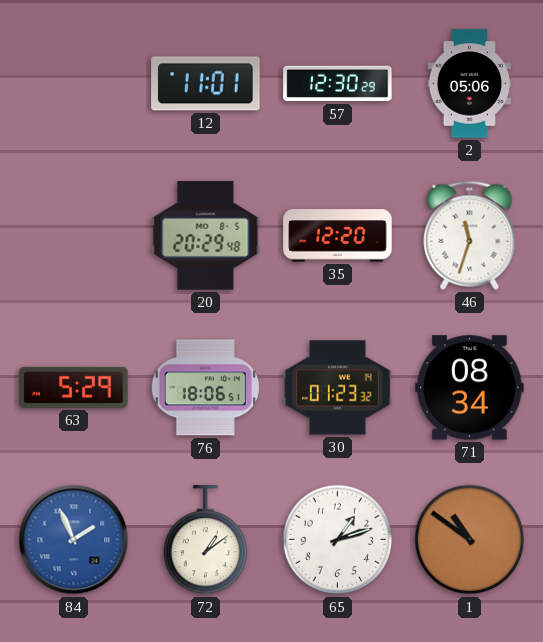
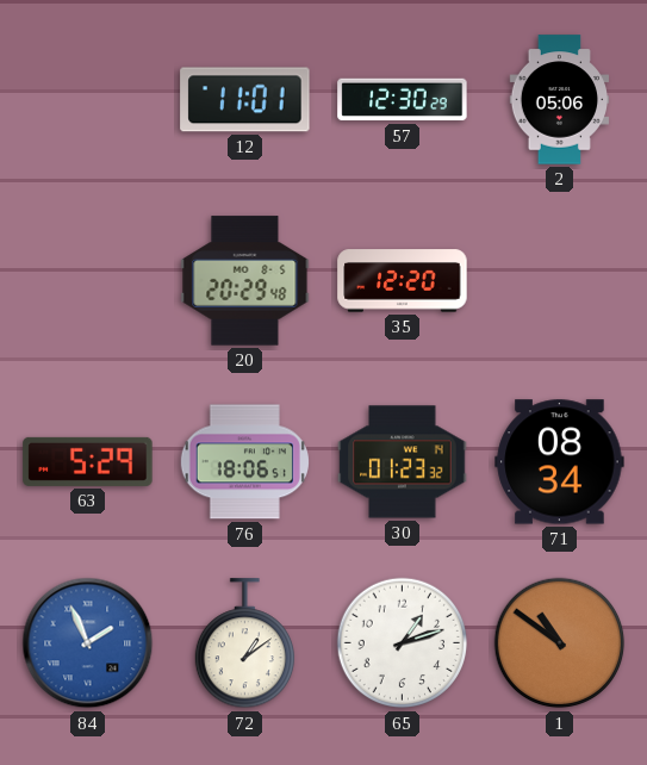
46: 11:33 -> none
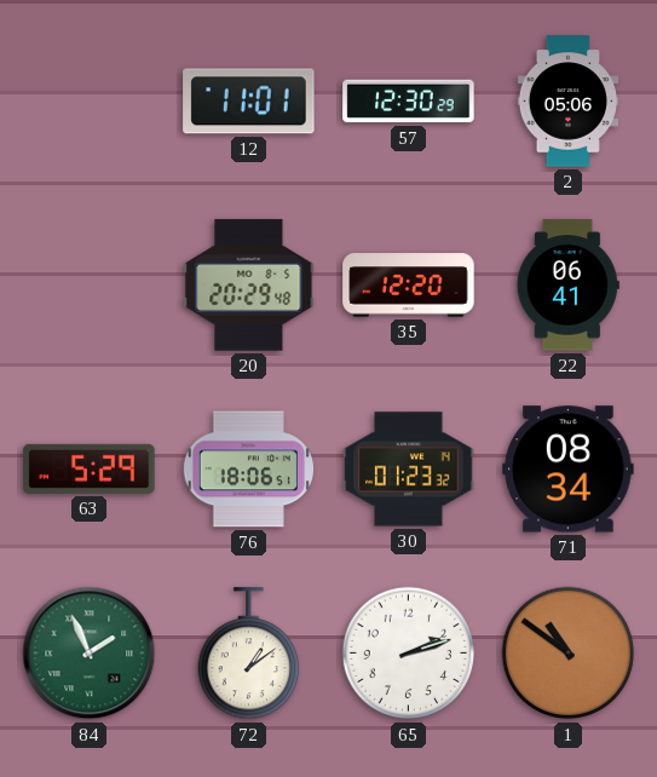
22: none -> 06:41
84 dial: blue -> green
65: 1:12 -> 2:12
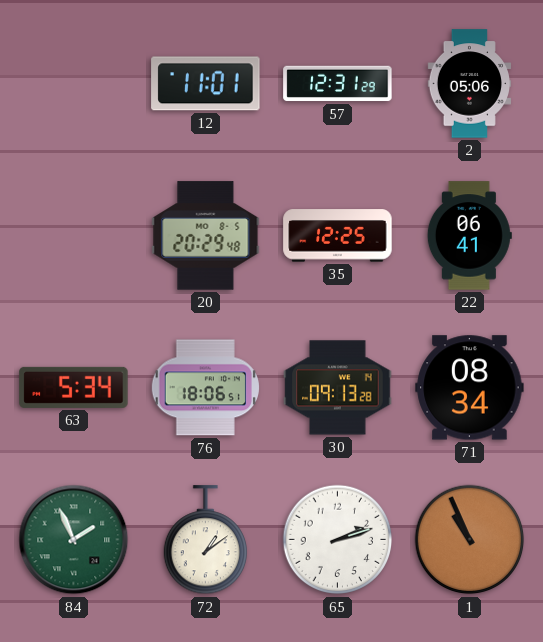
57: 12:30 -> 12:31
35: 12:20 -> 12:25
63: 5:29 -> 5:34
30: 01:23 -> 09:13
1: 10:51 -> 10:56
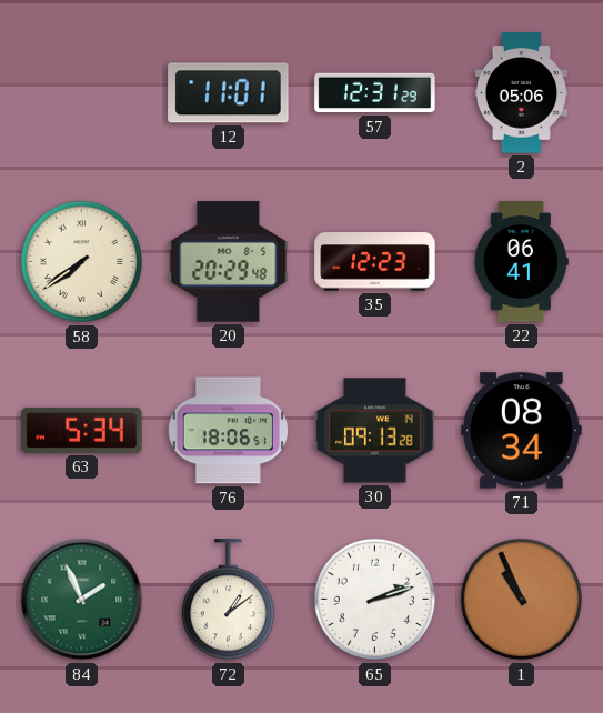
58: none -> 7:39
35: 12:25 -> 12:23
